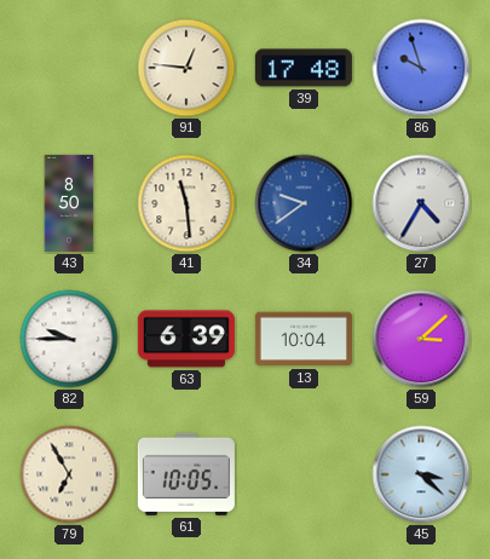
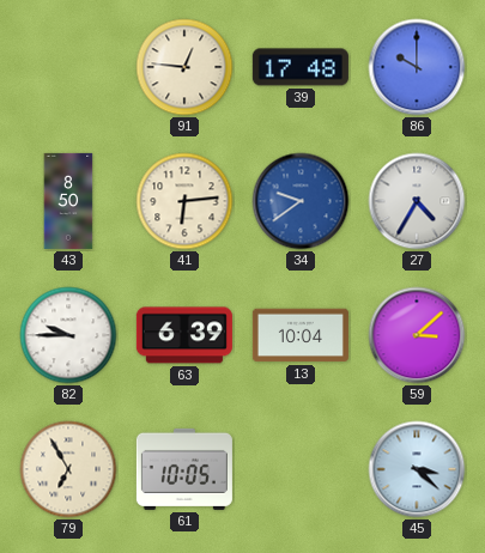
86: 9:57 -> 10:00
41: 11:29 -> 6:14
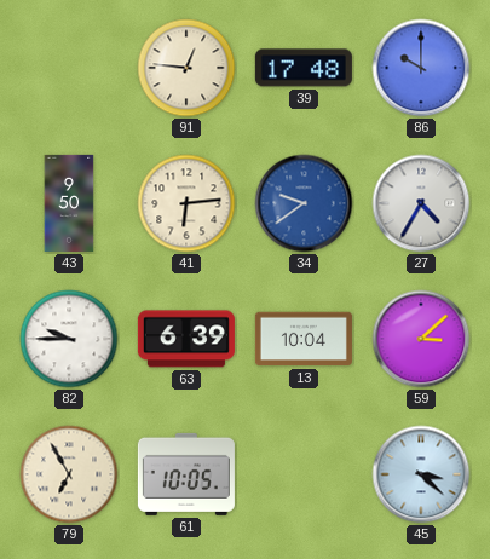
43: 8:50 -> 9:50
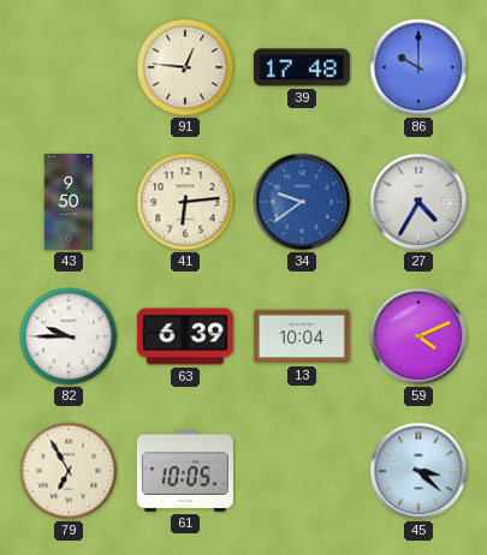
59: 3:08 -> 4:11
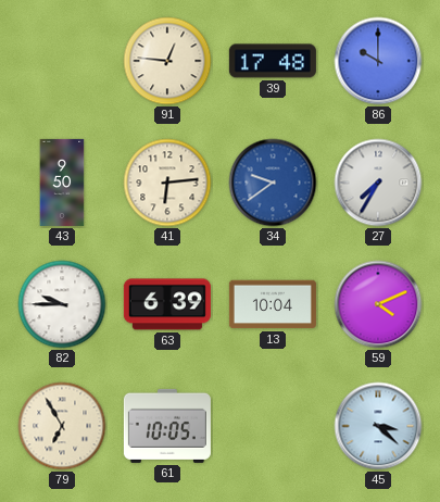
27: 4:35 -> 7:35
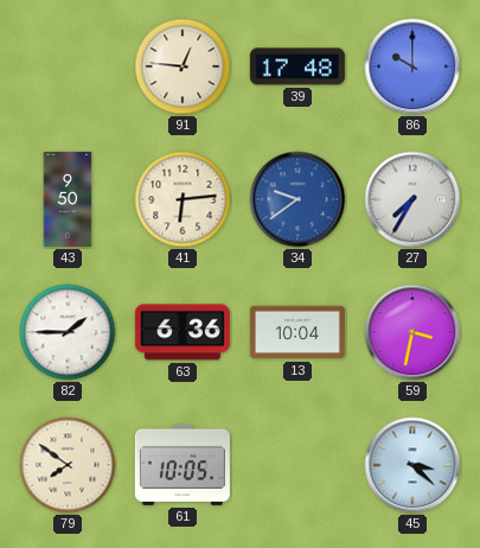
82: 9:45 -> 1:45
63: 6:39 -> 6:36
59: 4:11 -> 3:32
79: 6:55 -> 7:51
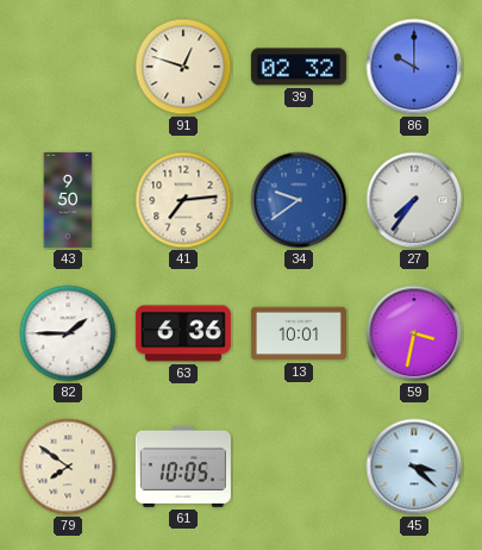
91: 12:46 -> 12:48
39: 17:48 -> 02:32
41: 6:14 -> 7:14
27: 7:35 -> 7:36
13: 10:04 -> 10:01
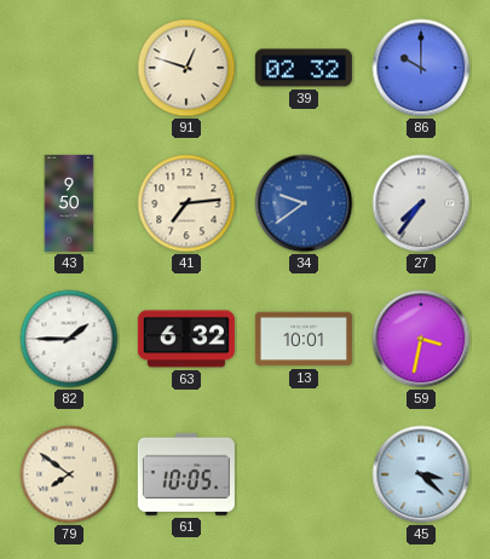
63: 6:36 -> 6:32
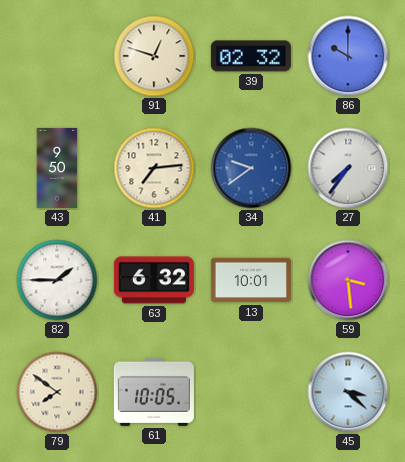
59: 3:32 -> 3:29
